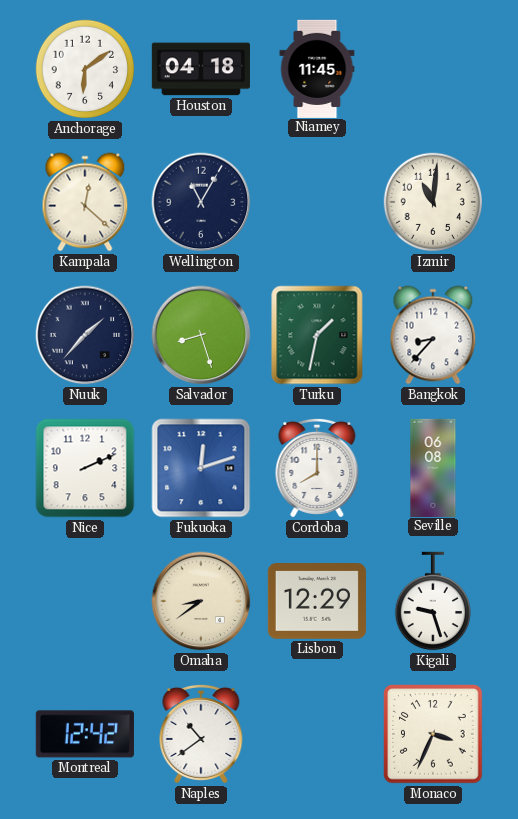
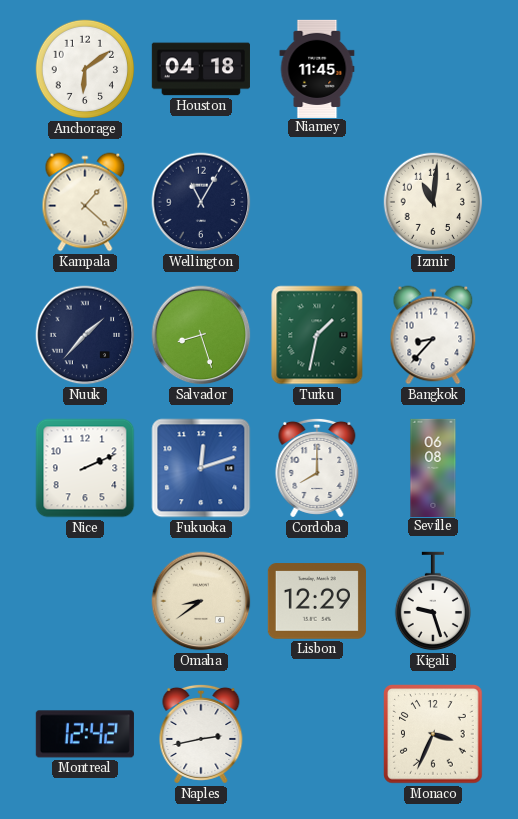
Kampala: 12:22 -> 1:22
Naples: 10:39 -> 2:43
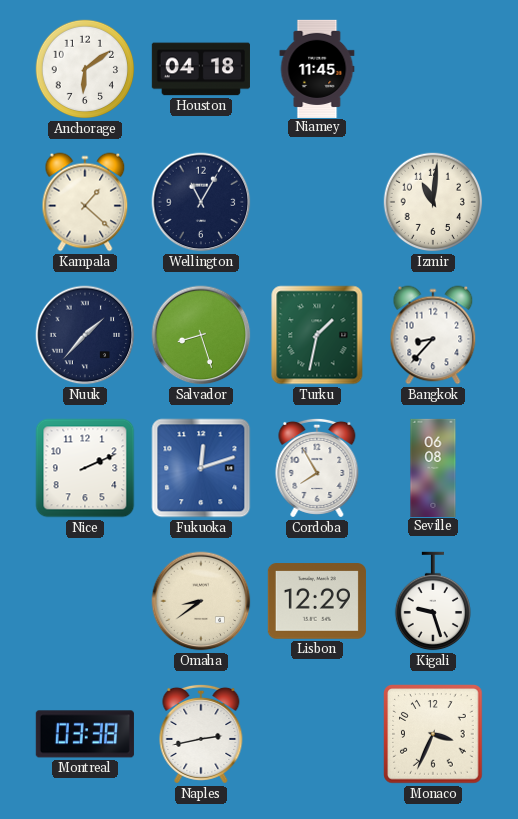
Cordoba: 8:00 -> 7:55
Montreal: 12:42 -> 03:38
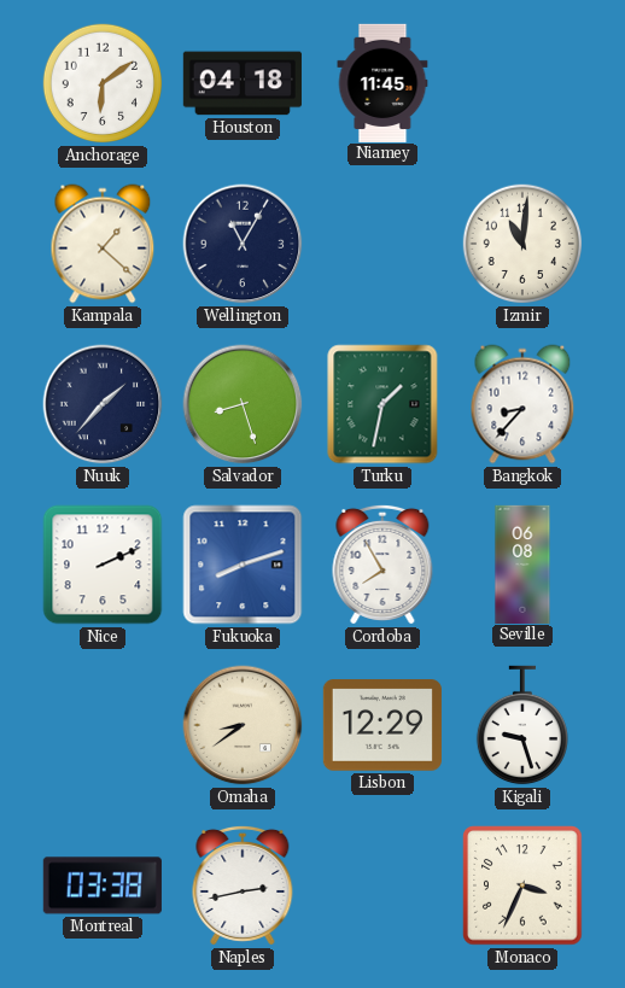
Fukuoka: 12:12 -> 8:12
